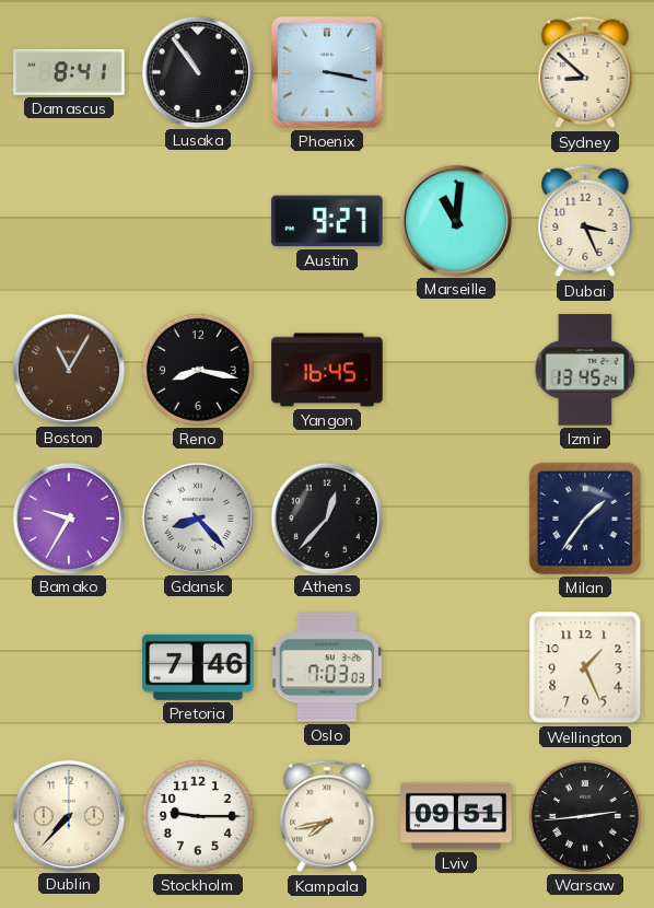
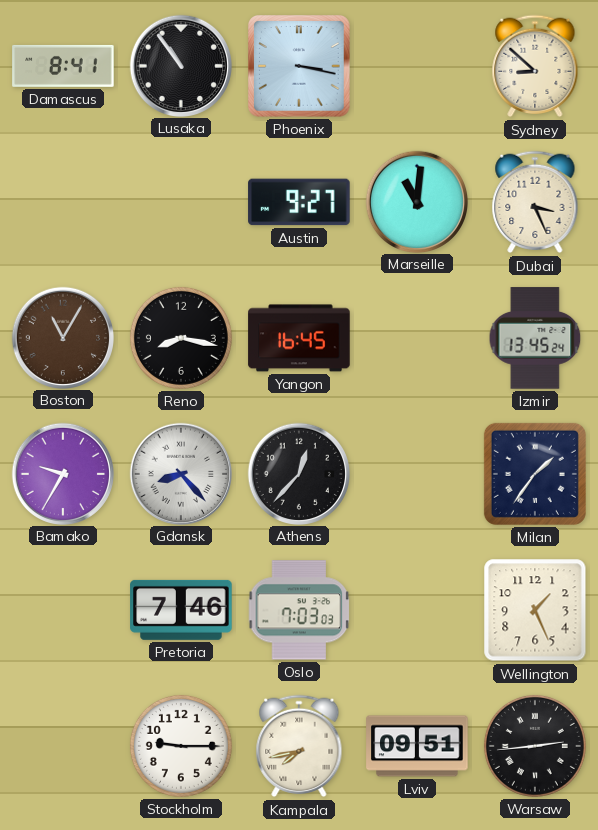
Dublin: 7:37 -> none
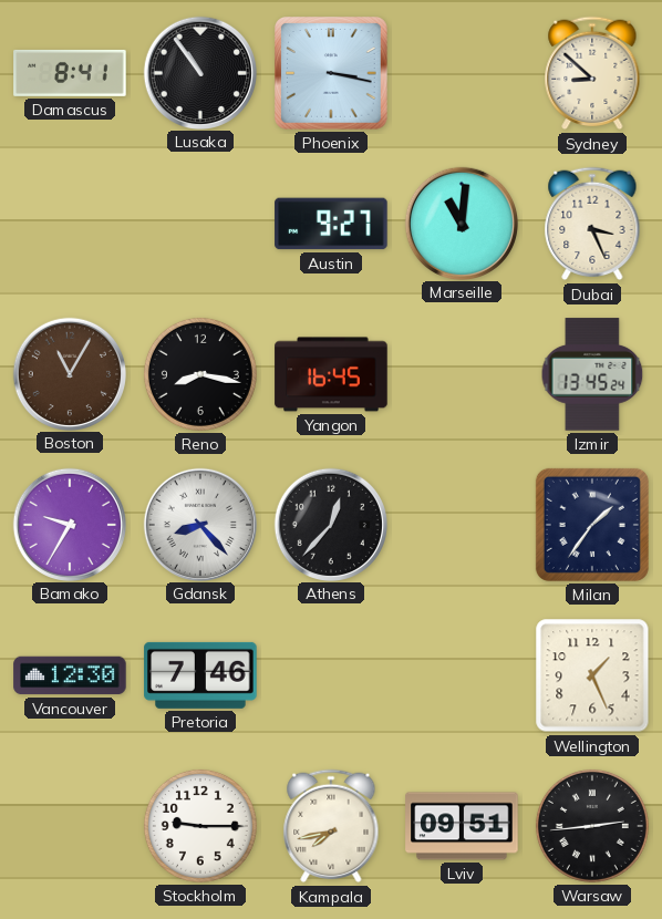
Vancouver: none -> 12:30
Oslo: 7:03 -> none
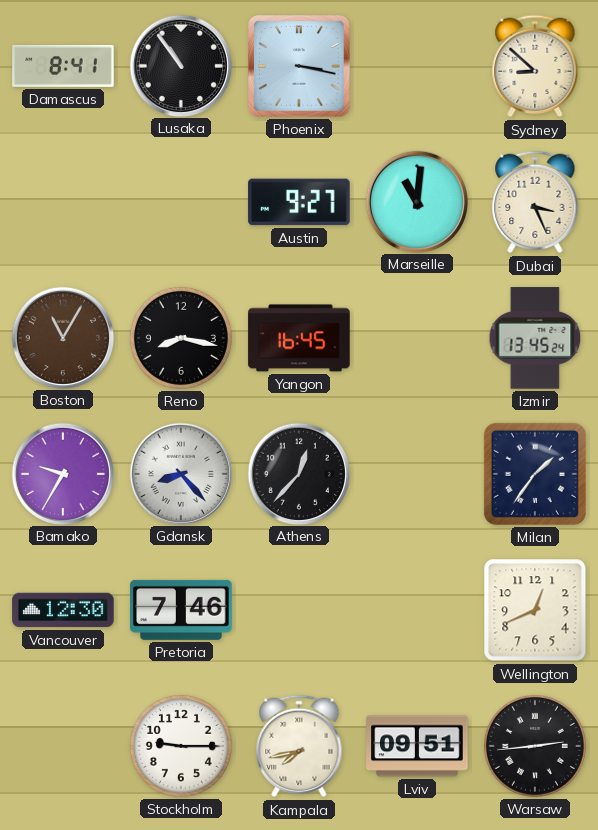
Wellington: 1:26 -> 12:41
